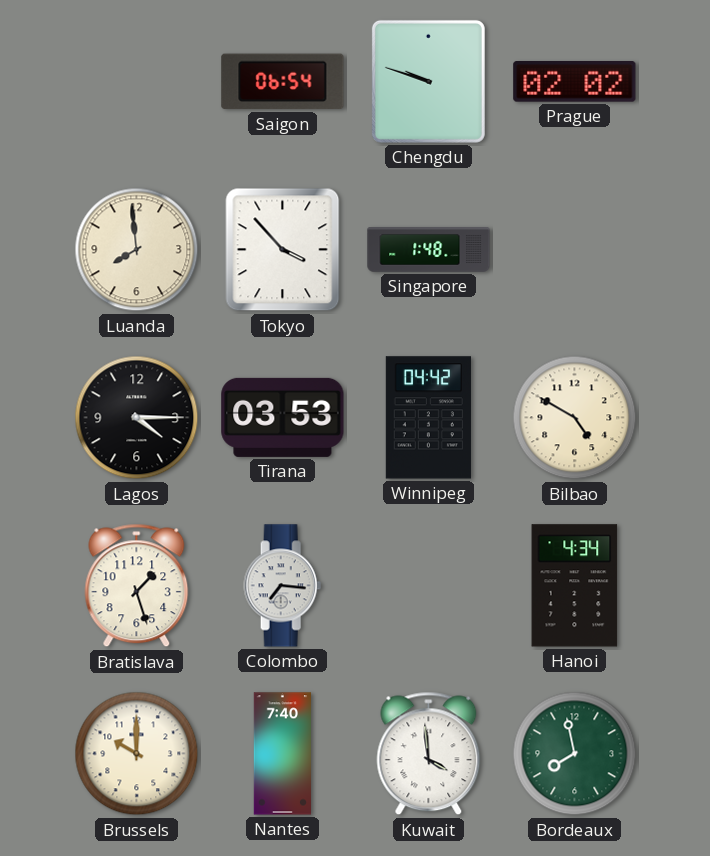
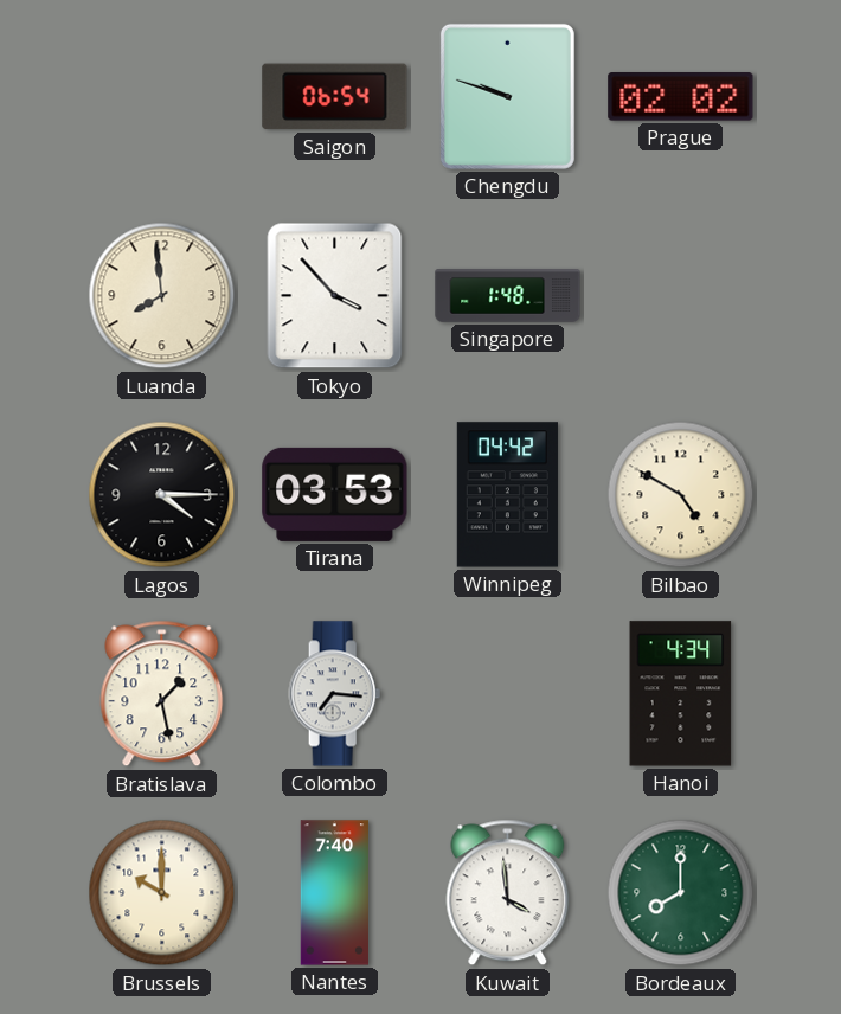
Bratislava: 1:27 -> 1:28
Bordeaux: 7:58 -> 8:00
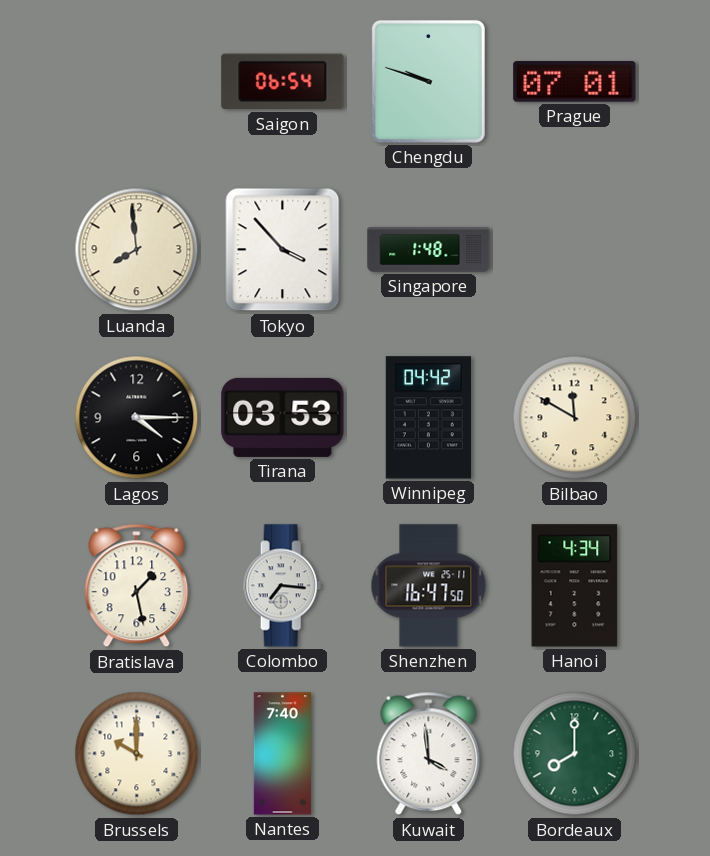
Prague: 02:02 -> 07:01
Bilbao: 4:50 -> 11:50
Shenzhen: none -> 16:47
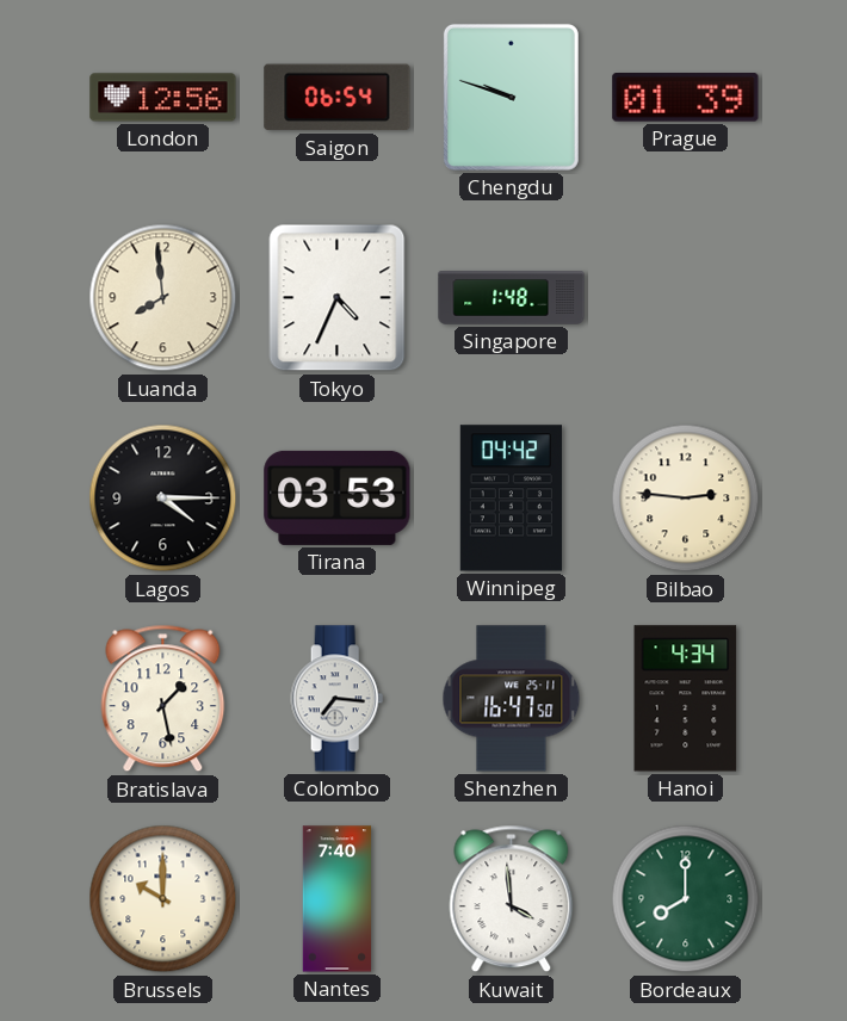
London: none -> 12:56
Prague: 07:01 -> 01:39
Tokyo: 3:53 -> 4:34
Bilbao: 11:50 -> 2:46
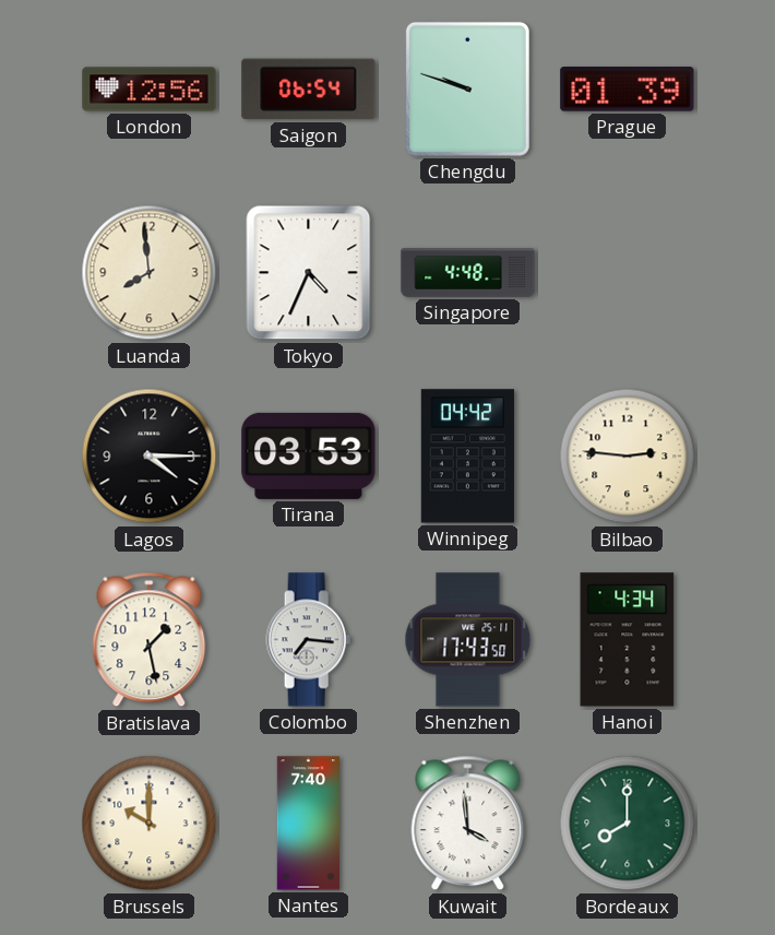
Singapore: 1:48 -> 4:48
Shenzhen: 16:47 -> 17:43
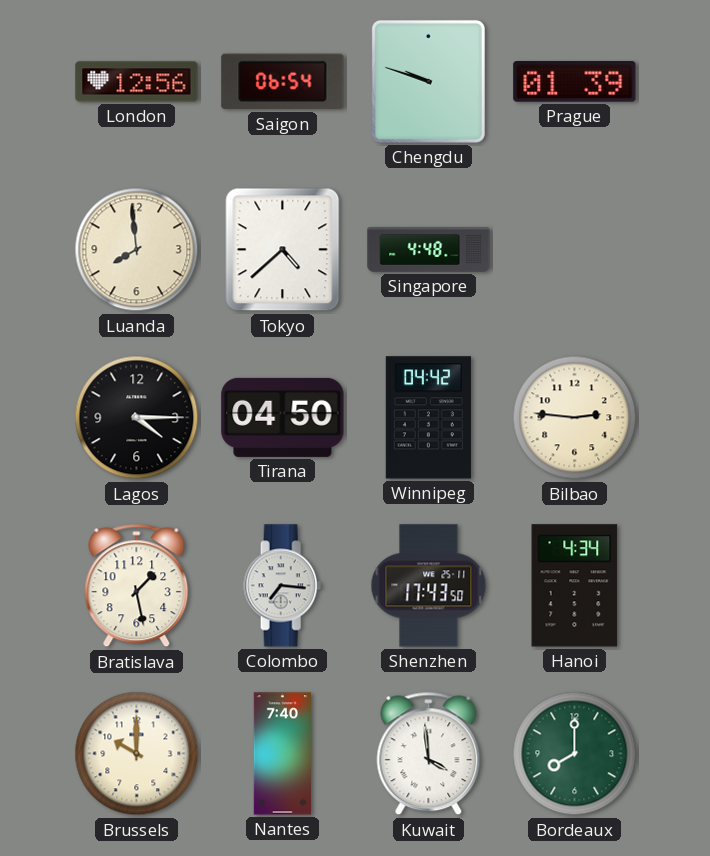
Tokyo: 4:34 -> 4:38
Tirana: 03:53 -> 04:50
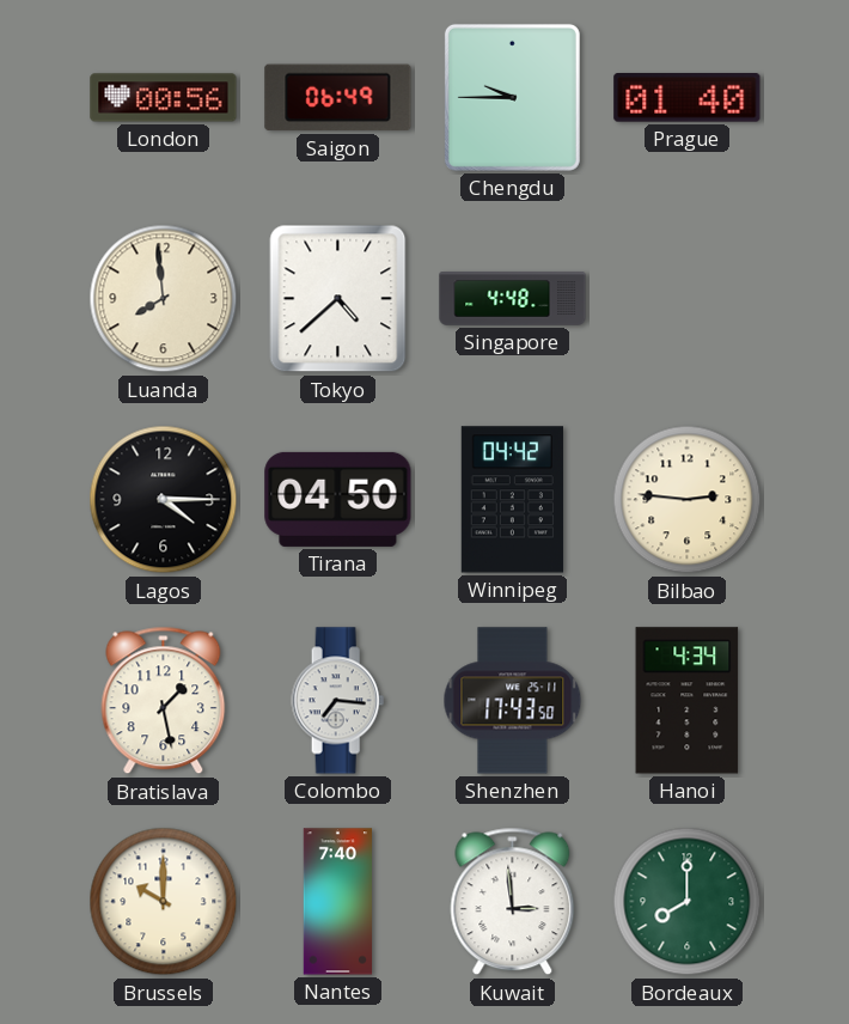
London: 12:56 -> 00:56
Saigon: 06:54 -> 06:49
Chengdu: 9:48 -> 9:45
Prague: 01:39 -> 01:40
Kuwait: 3:59 -> 2:59
